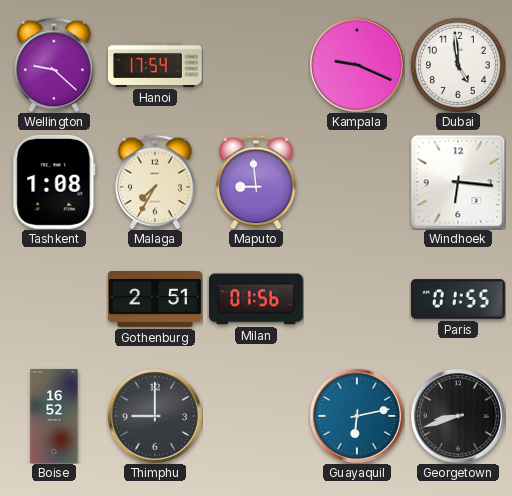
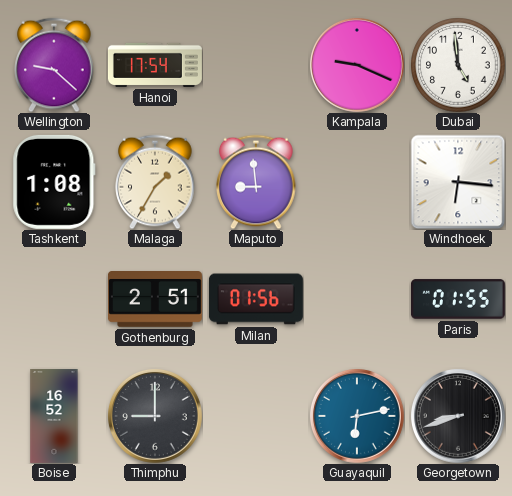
Malaga: 7:35 -> 1:35
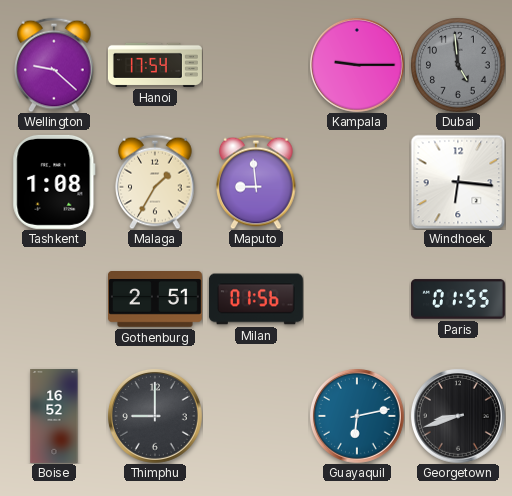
Kampala: 9:19 -> 9:15
Dubai dial: white -> grey
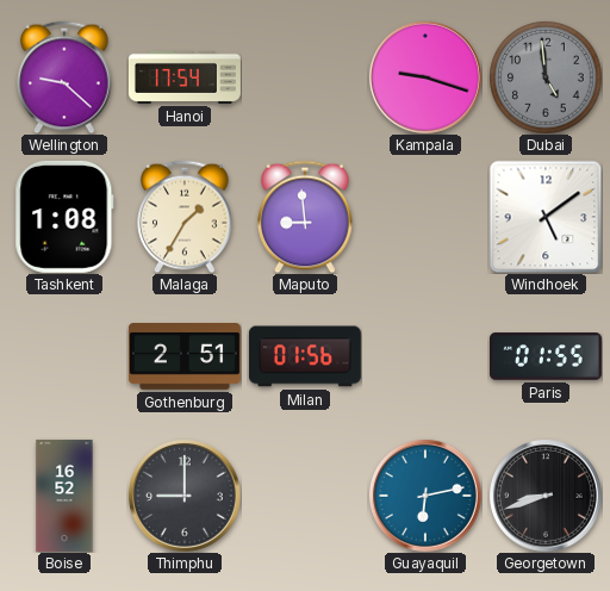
Kampala: 9:15 -> 9:18
Windhoek: 6:16 -> 5:09
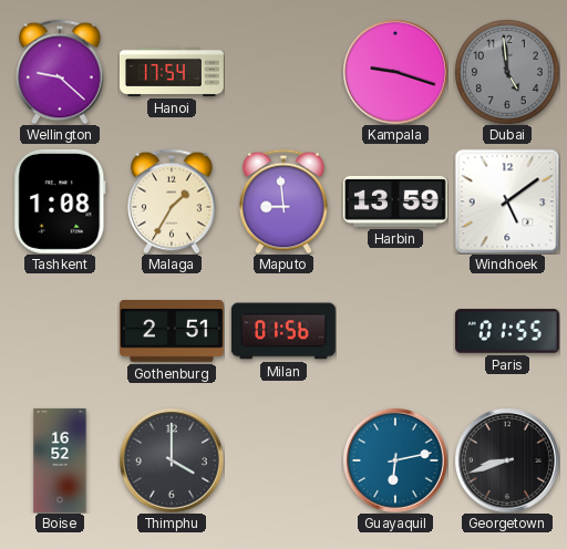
Harbin: none -> 13:59
Thimphu: 9:00 -> 4:00
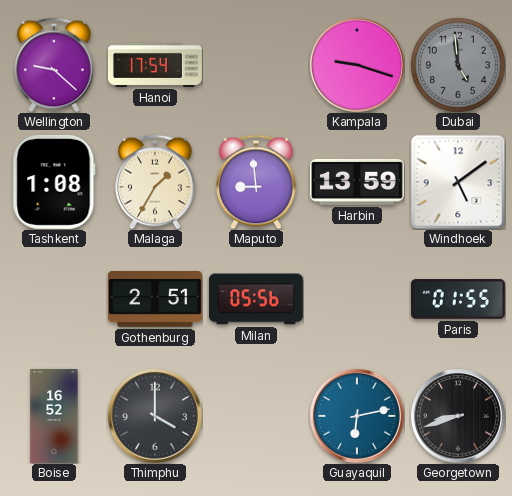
Milan: 01:56 -> 05:56
